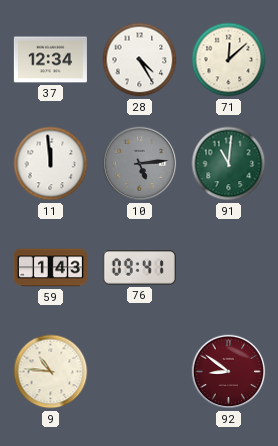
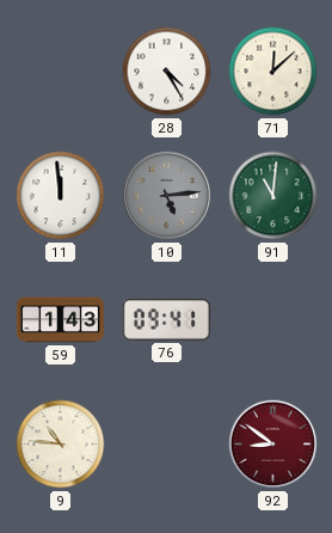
37: 12:34 -> none
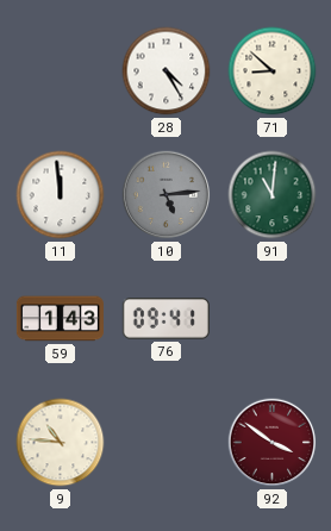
71: 12:08 -> 8:52
92: 8:51 -> 3:51
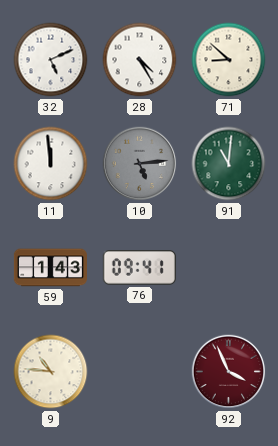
32: none -> 5:11
92: 3:51 -> 3:56
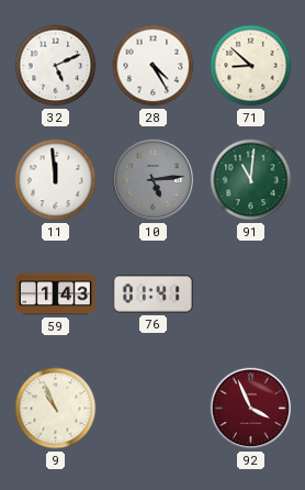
76: 09:41 -> 01:41
9: 10:46 -> 10:56
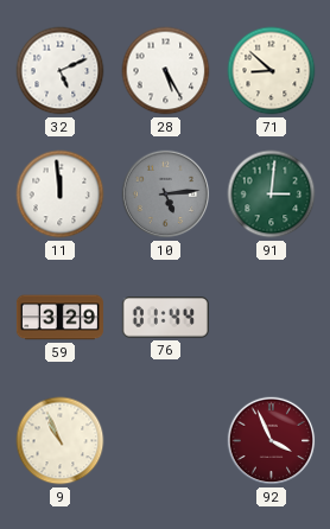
28: 4:25 -> 5:25
91: 11:01 -> 3:01
59: 1:43 -> 3:29
76: 01:41 -> 01:44
